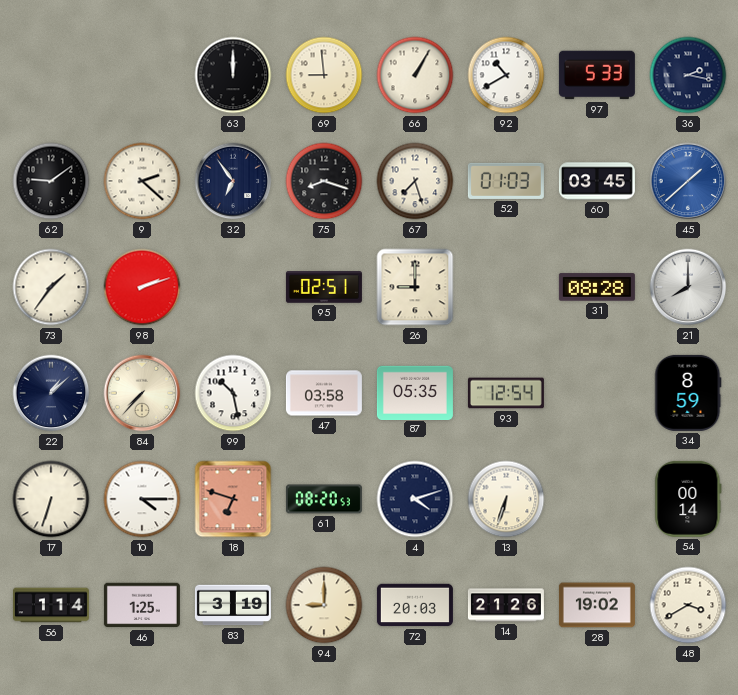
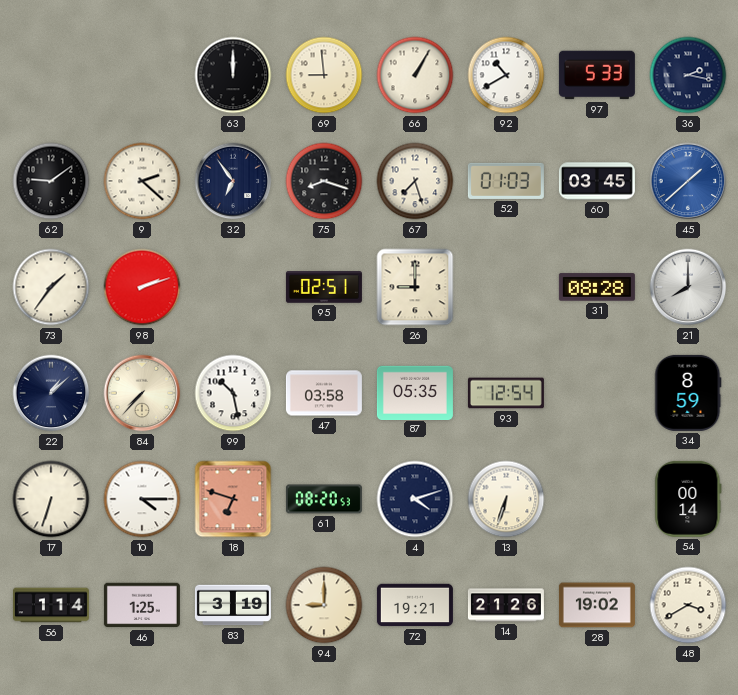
72: 20:03 -> 19:21
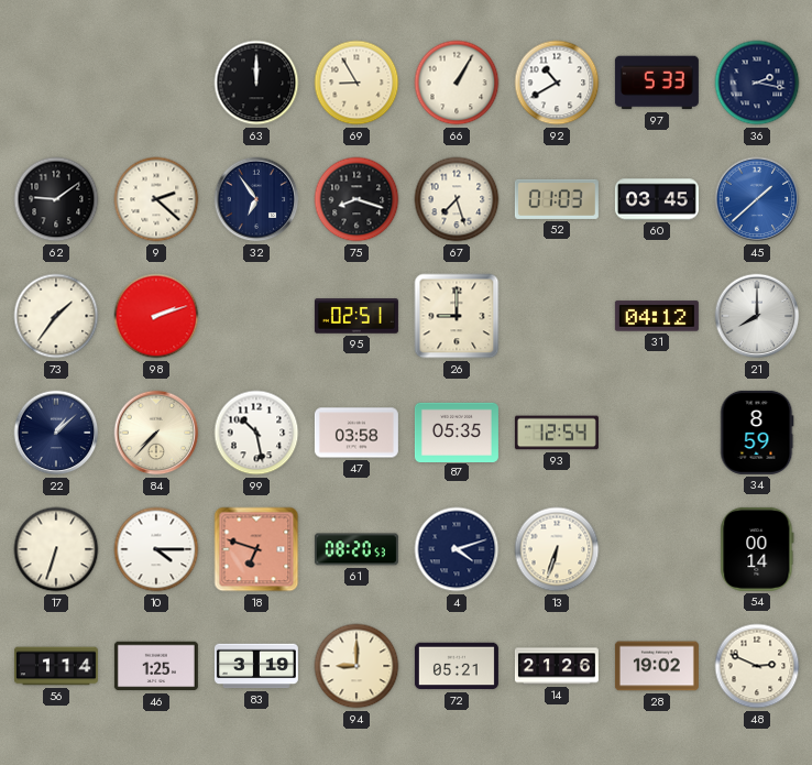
69: 8:59 -> 8:55
31: 08:28 -> 04:12
72: 19:21 -> 05:21
48: 3:40 -> 2:49
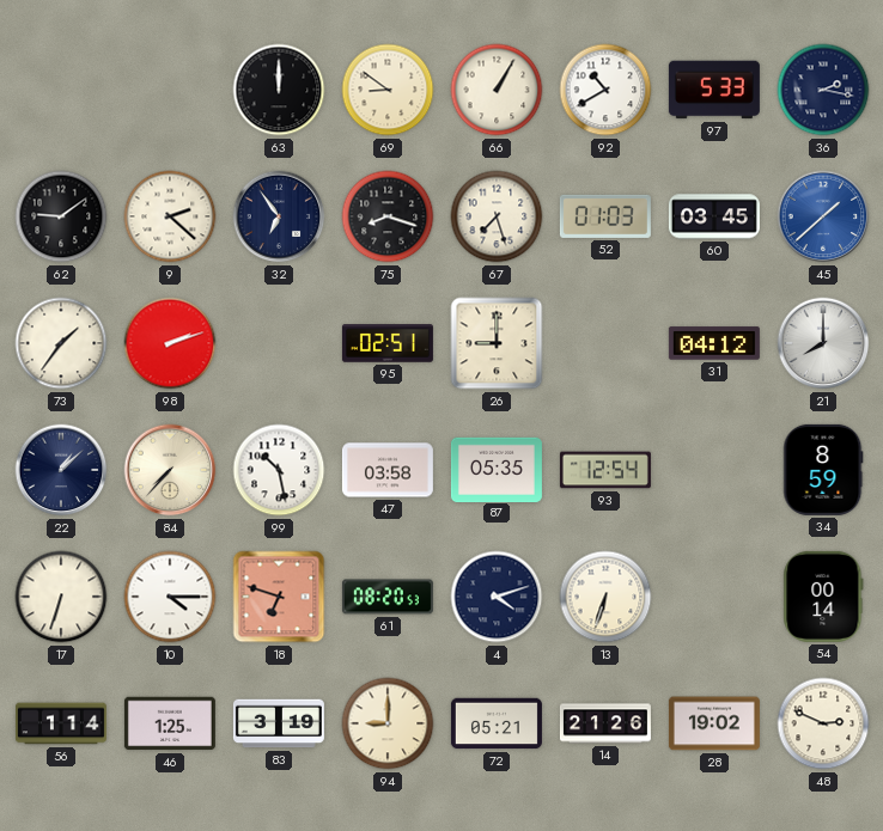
69: 8:55 -> 8:51
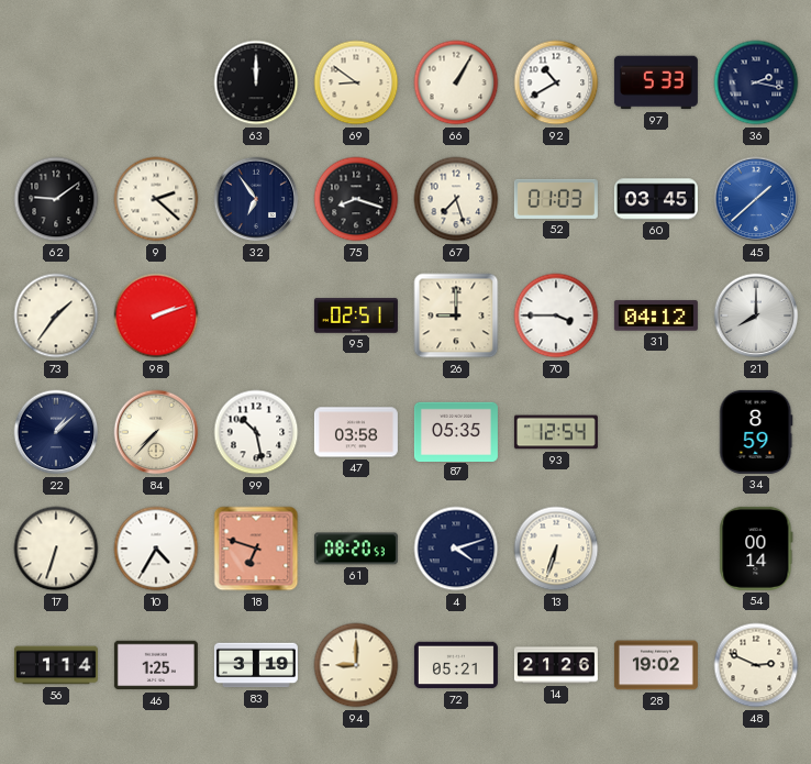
70: none -> 3:45
10: 4:15 -> 4:35
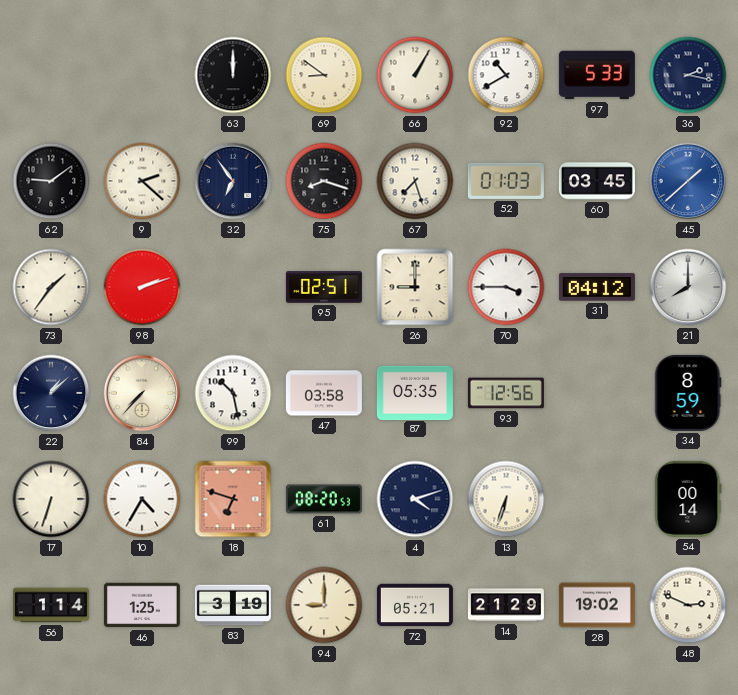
93: 12:54 -> 12:56
14: 21:26 -> 21:29
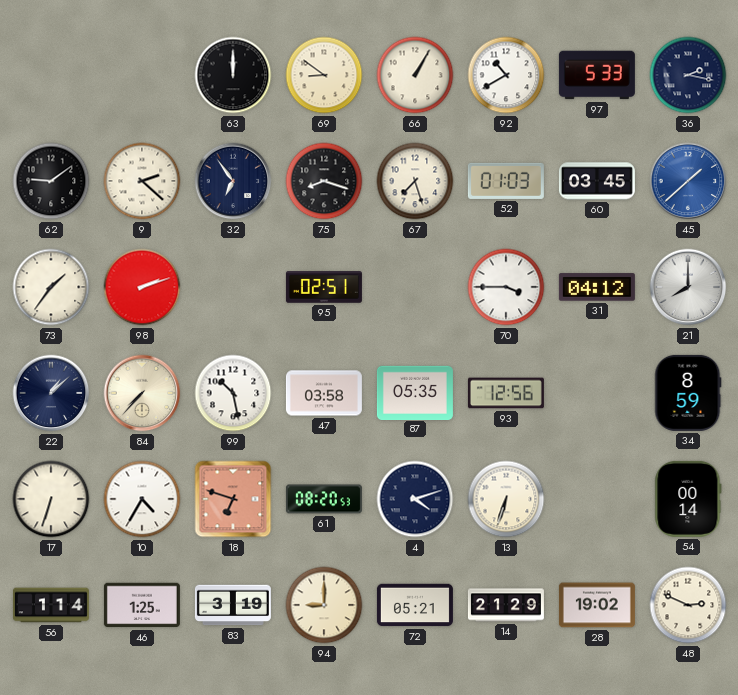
26: 9:00 -> none
